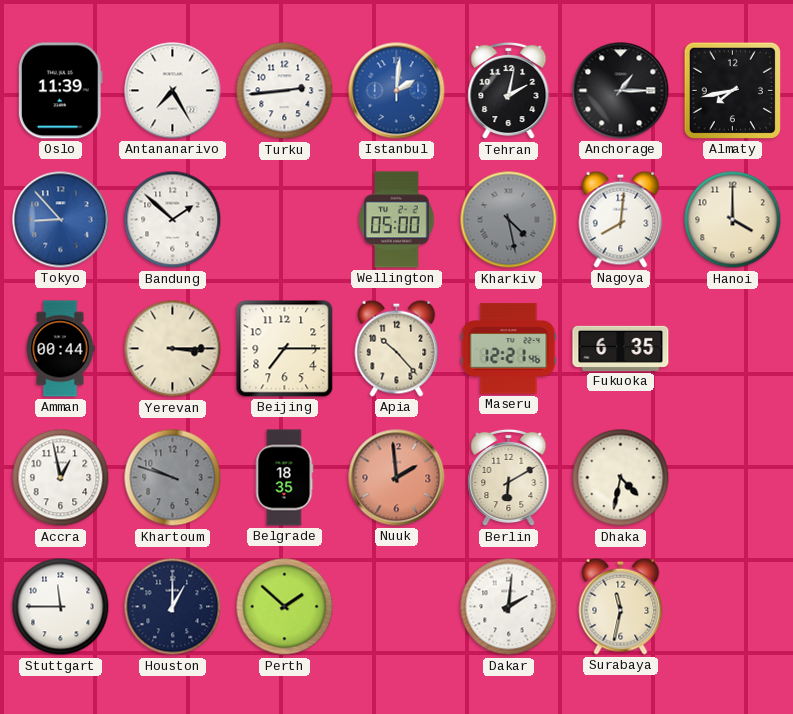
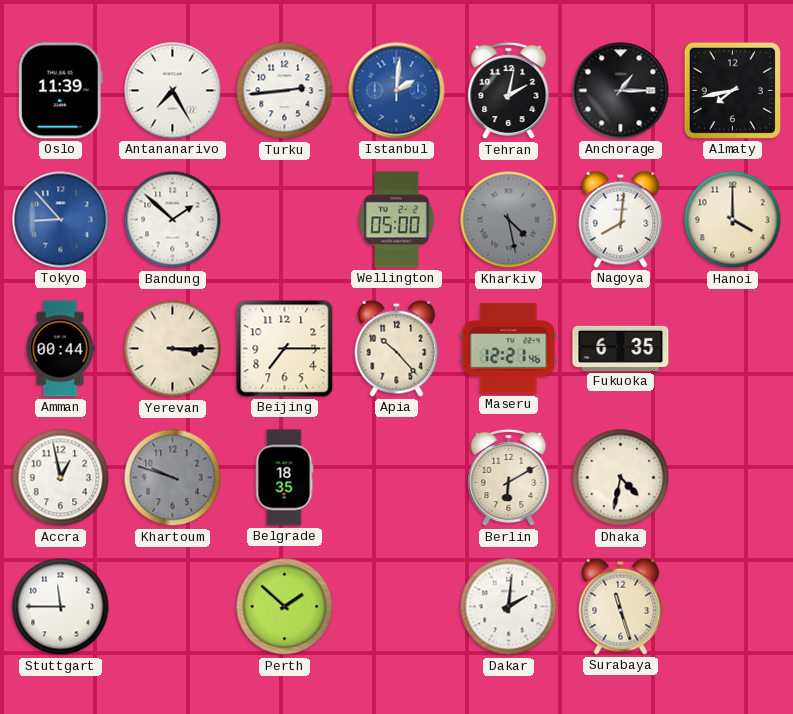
Nuuk: 1:59 -> none
Houston: 1:00 -> none
Surabaya: 11:32 -> 11:27
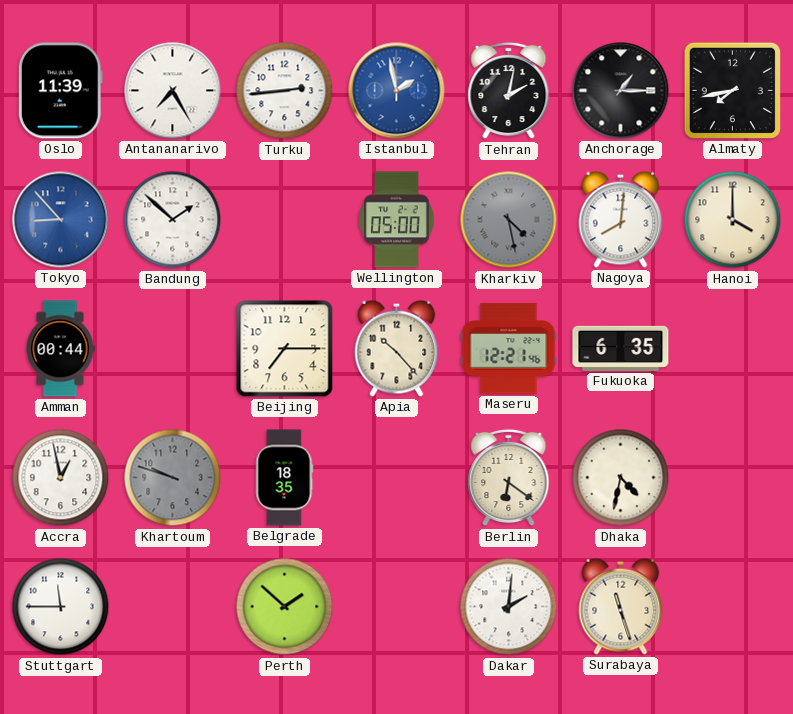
Istanbul: 2:01 -> 1:58
Yerevan: 3:15 -> none
Berlin: 6:10 -> 6:21
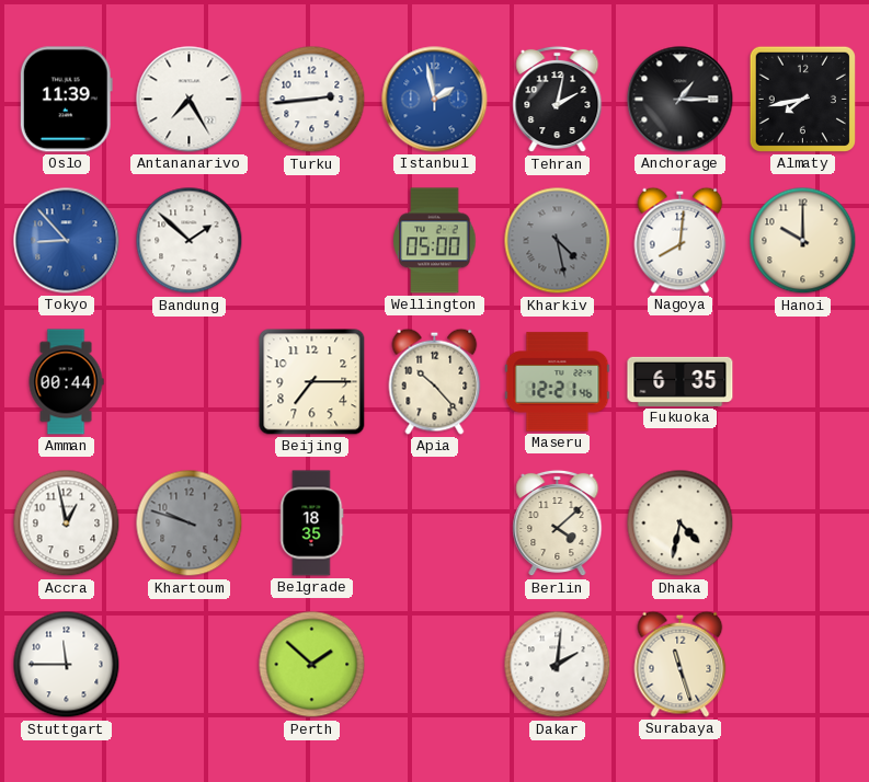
Hanoi: 4:00 -> 10:00
Berlin: 6:21 -> 4:08
